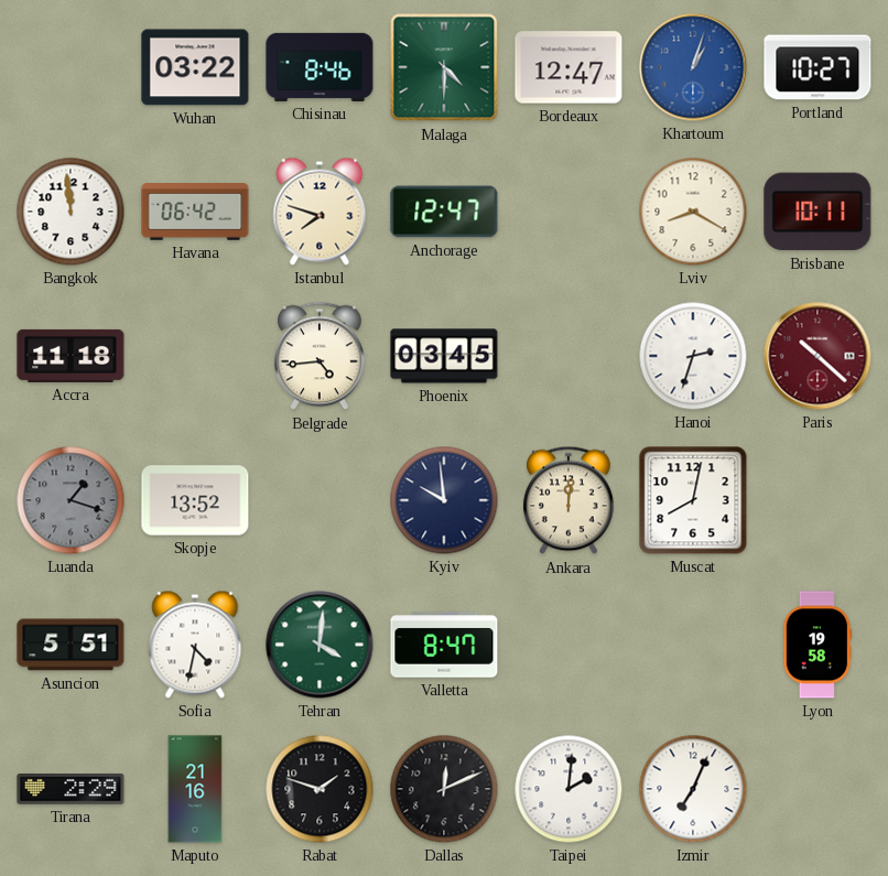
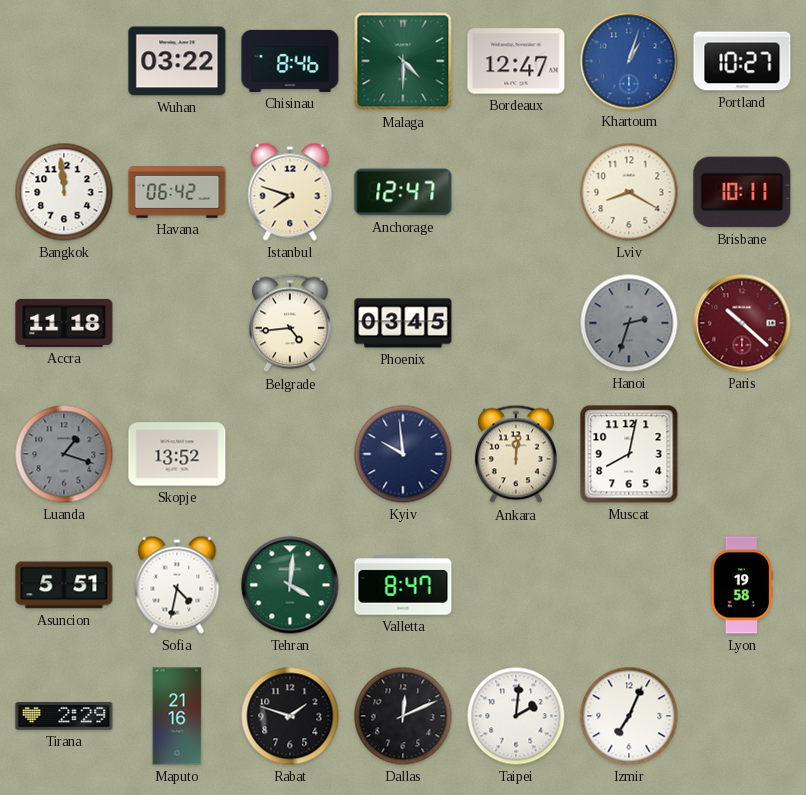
Hanoi dial: white -> grey
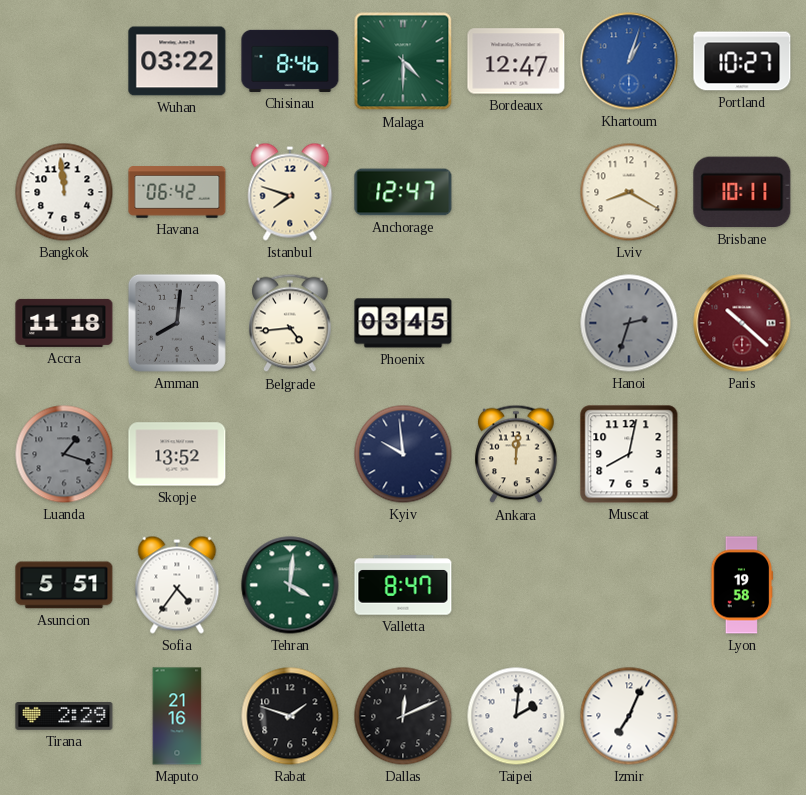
Amman: none -> 8:01
Sofia: 4:32 -> 4:36
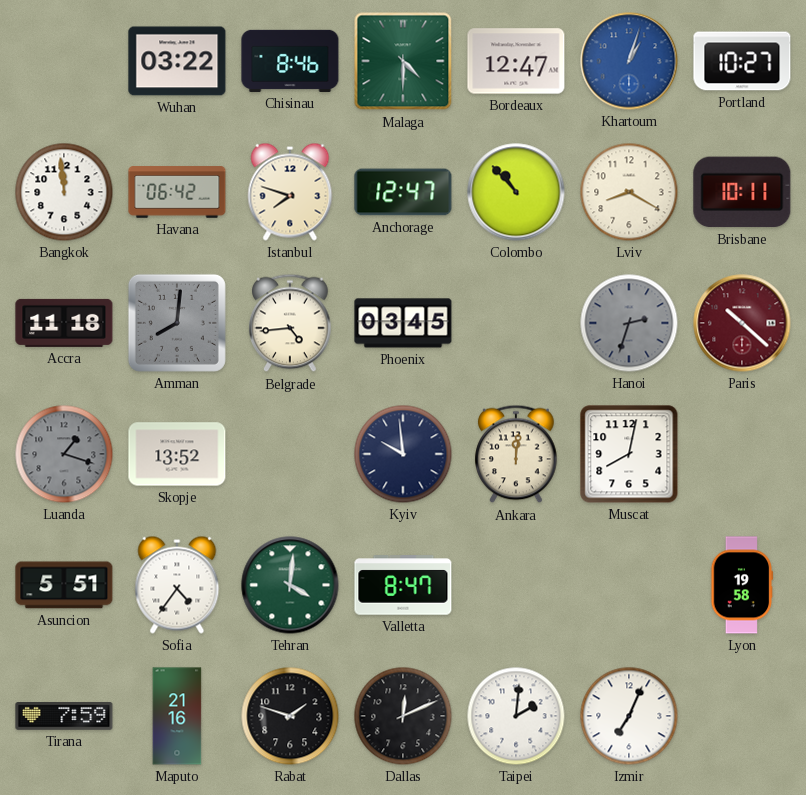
Colombo: none -> 10:53
Tirana: 2:29 -> 7:59
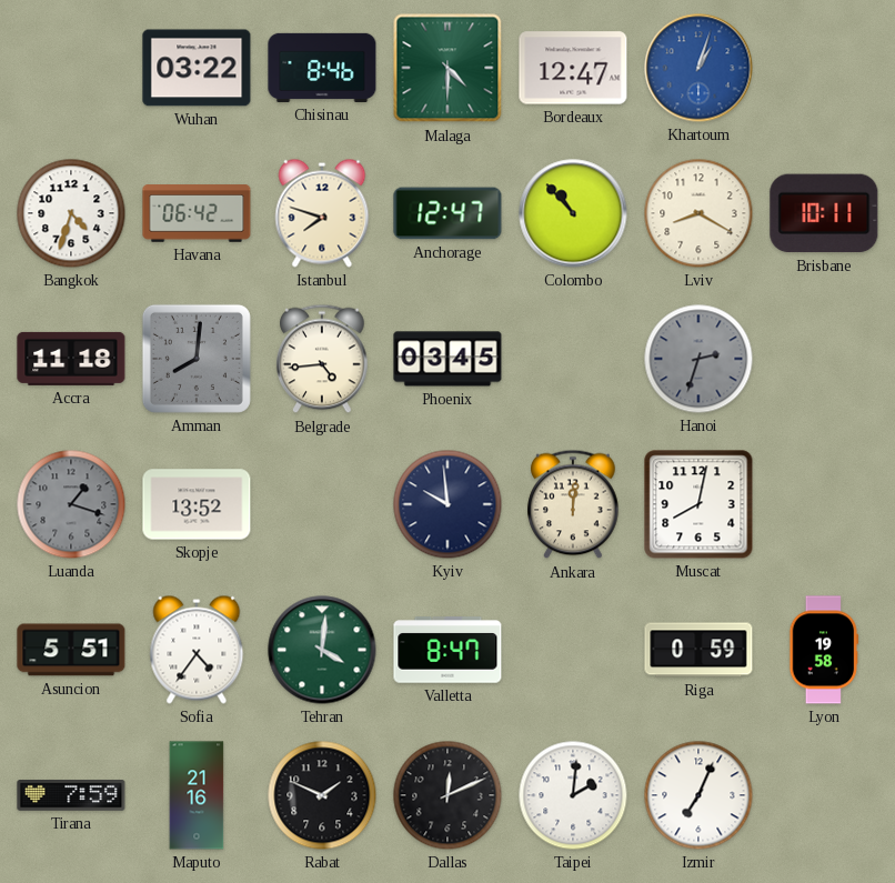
Portland: 10:27 -> none
Bangkok: 11:59 -> 4:33
Paris: 10:22 -> none
Riga: none -> 0:59
Rabat: 1:48 -> 1:49
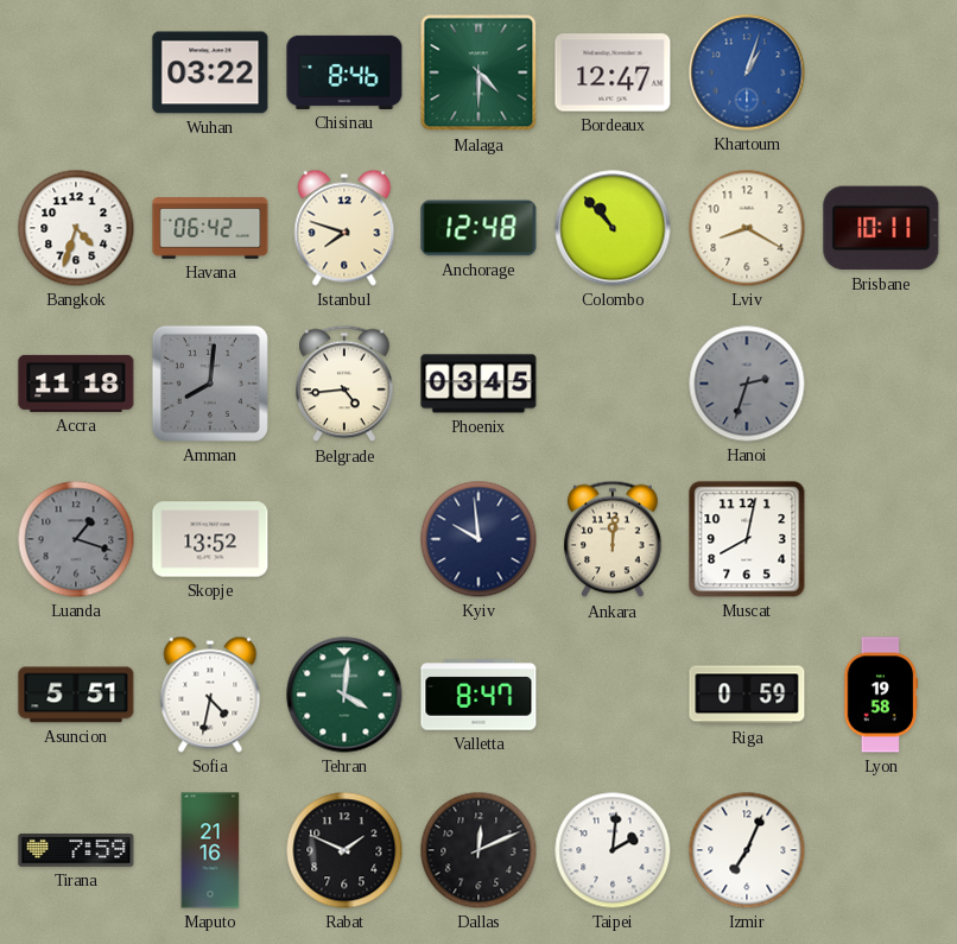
Anchorage: 12:47 -> 12:48
Sofia: 4:36 -> 4:32
